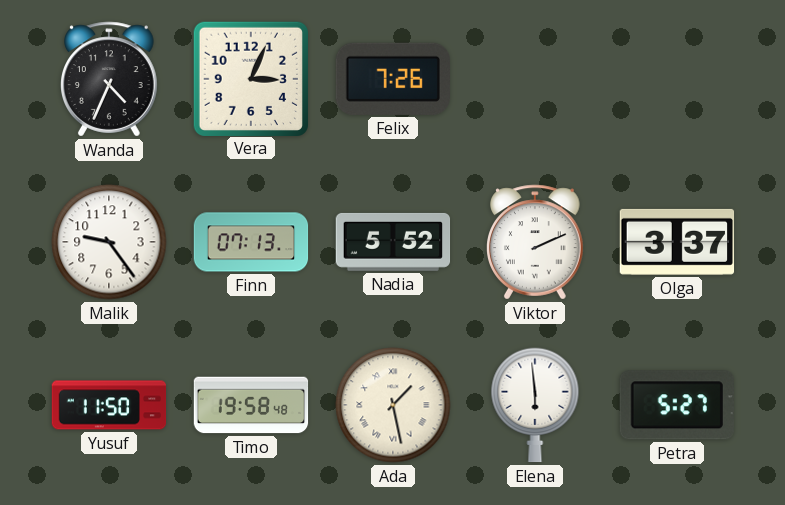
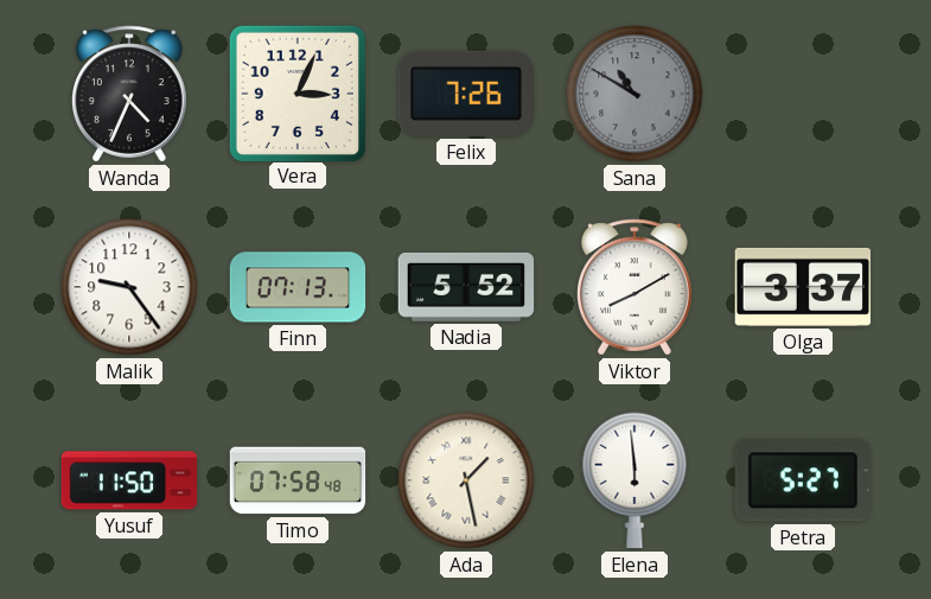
Sana: none -> 10:50
Viktor: 2:11 -> 8:10
Timo: 19:58 -> 07:58
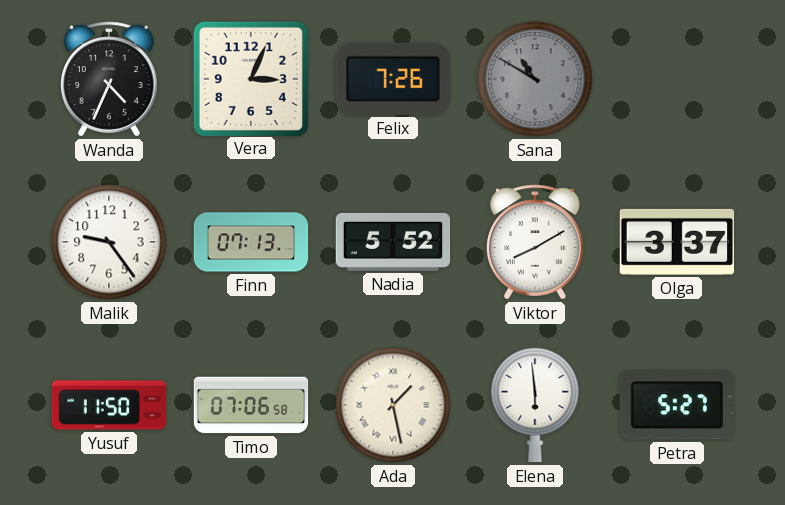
Timo: 07:58 -> 07:06
